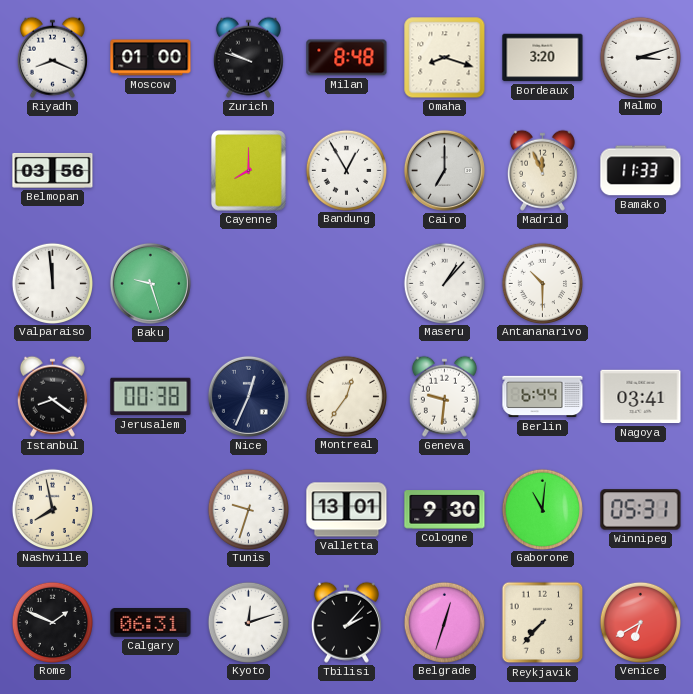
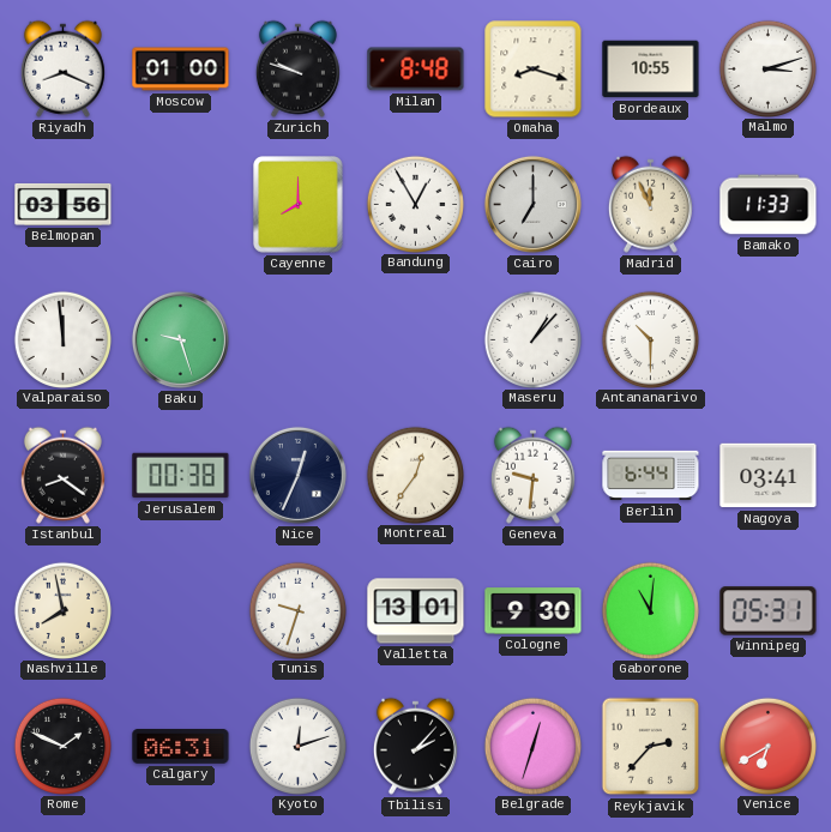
Bordeaux: 3:20 -> 10:55
Reykjavik: 7:37 -> 2:37
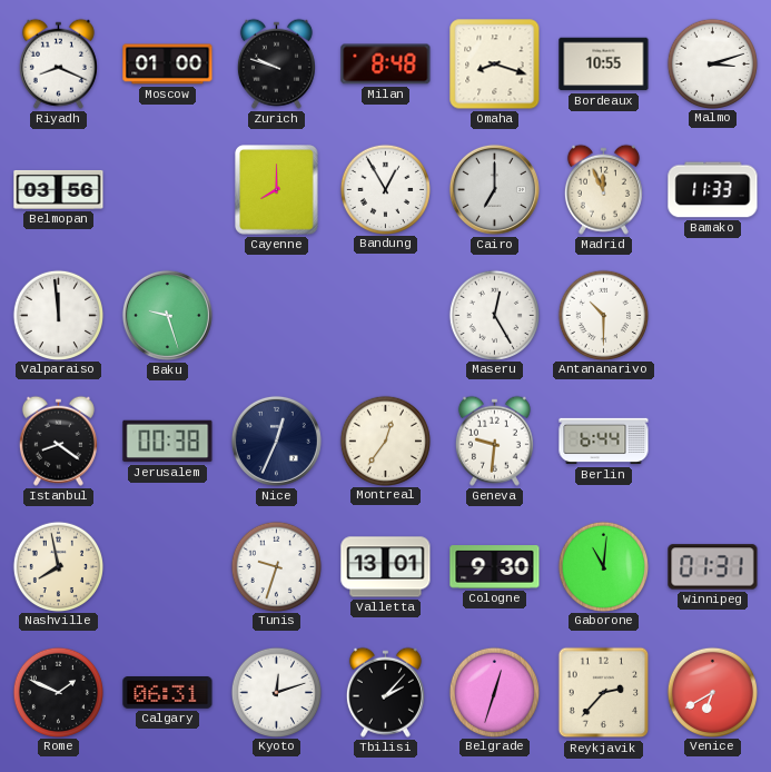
Maseru: 1:07 -> 12:25
Nagoya: 03:41 -> none
Winnipeg: 05:31 -> 01:31
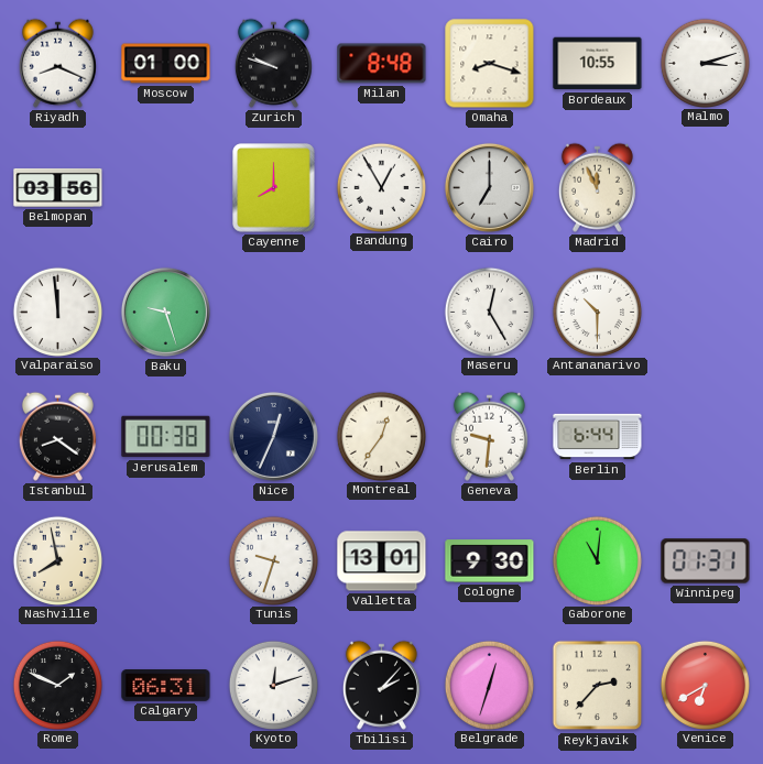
Bamako: 11:33 -> none
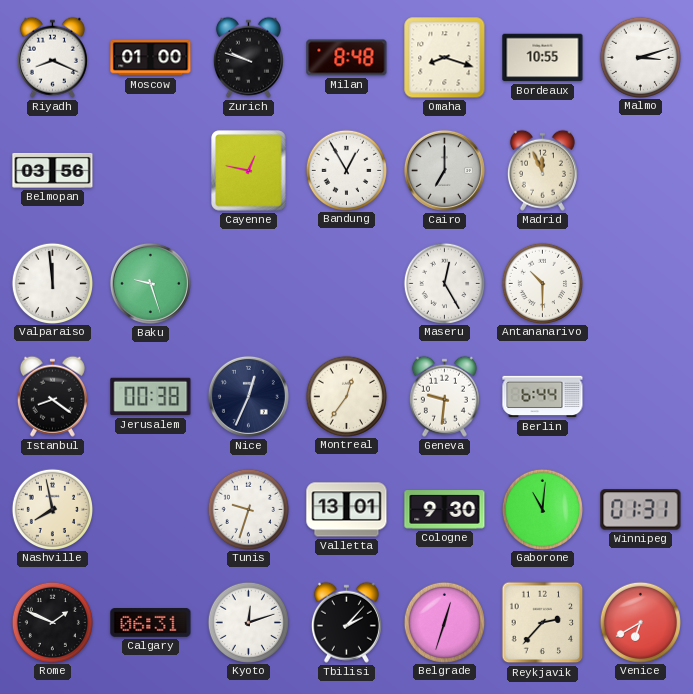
Cayenne: 8:00 -> 12:47
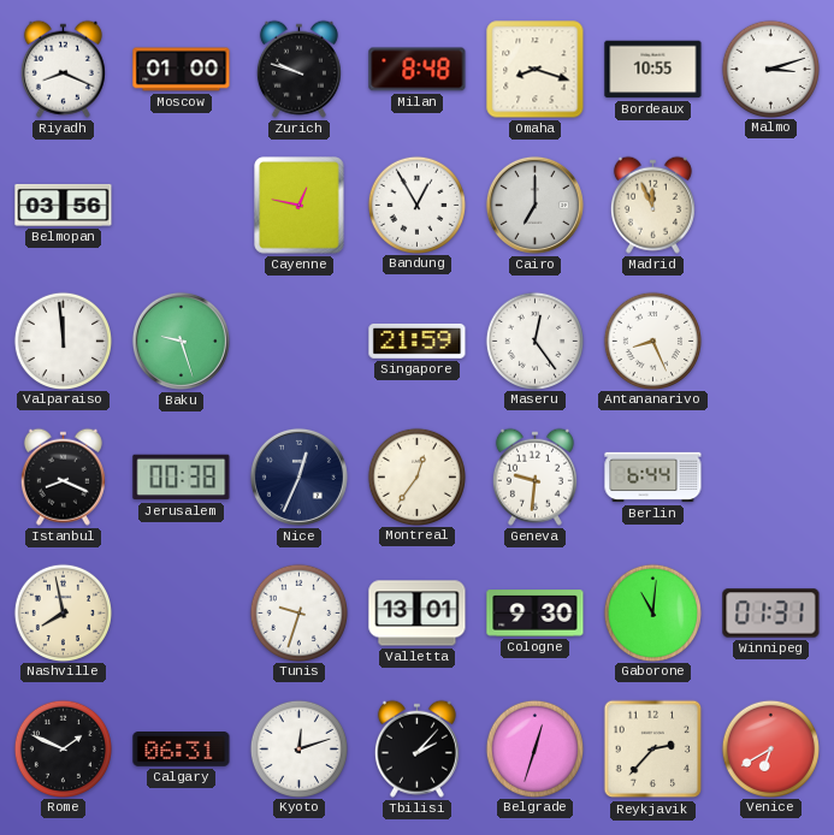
Singapore: none -> 21:59
Maseru: 12:25 -> 12:24
Antananarivo: 10:30 -> 8:26
Istanbul: 8:21 -> 8:19
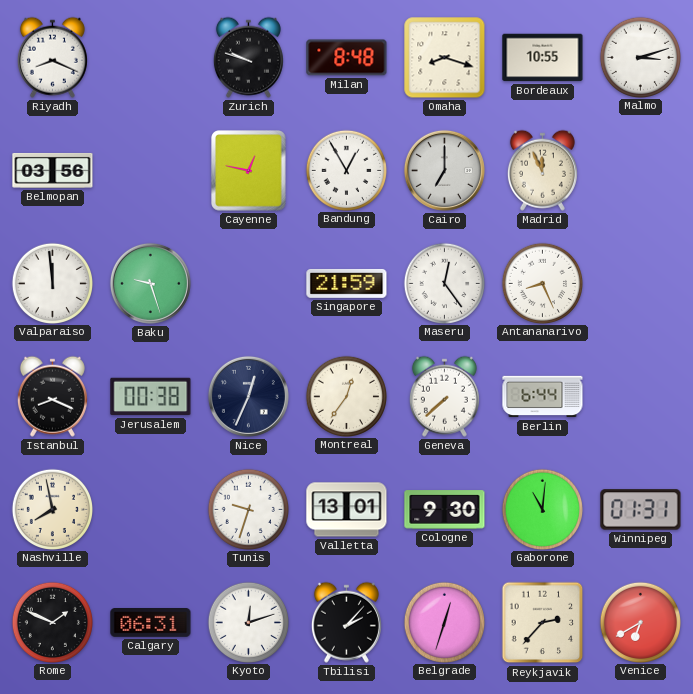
Moscow: 01:00 -> none
Geneva: 9:31 -> 7:38
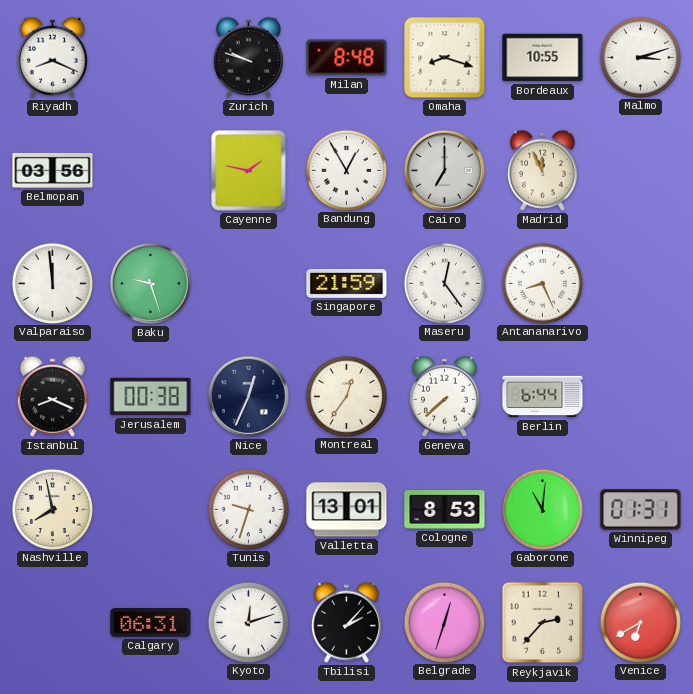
Cayenne: 12:47 -> 1:47
Cologne: 9:30 -> 8:53
Rome: 1:49 -> none
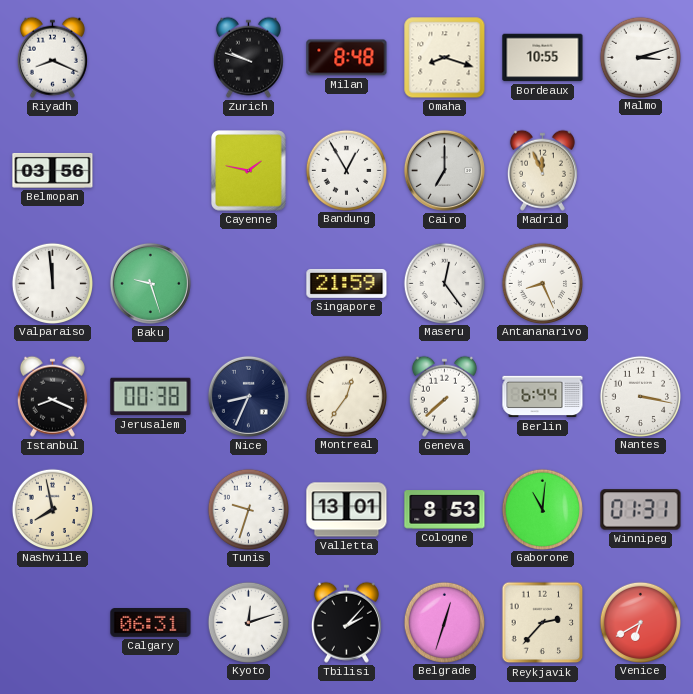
Nice: 12:34 -> 8:34
Nantes: none -> 3:17
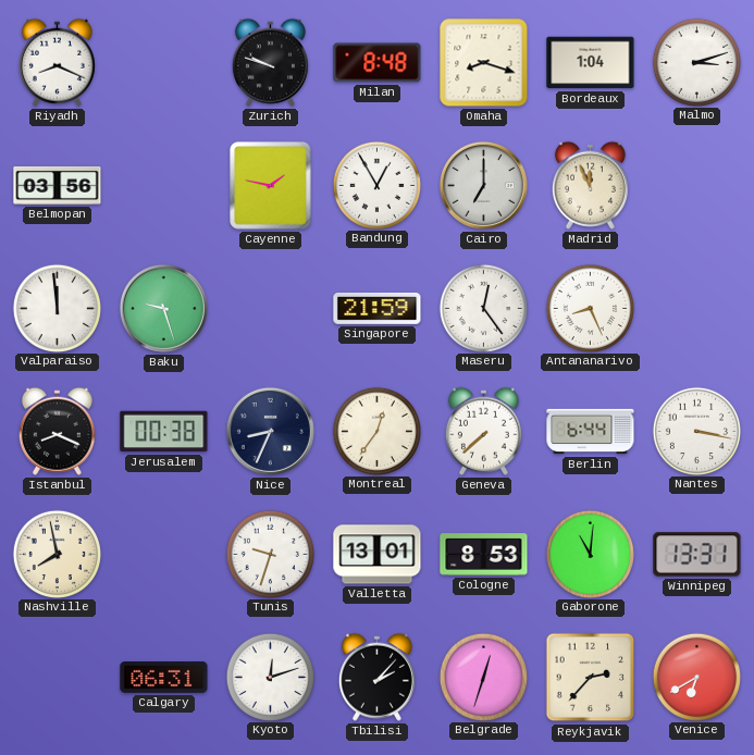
Bordeaux: 10:55 -> 1:04
Winnipeg: 01:31 -> 13:31
